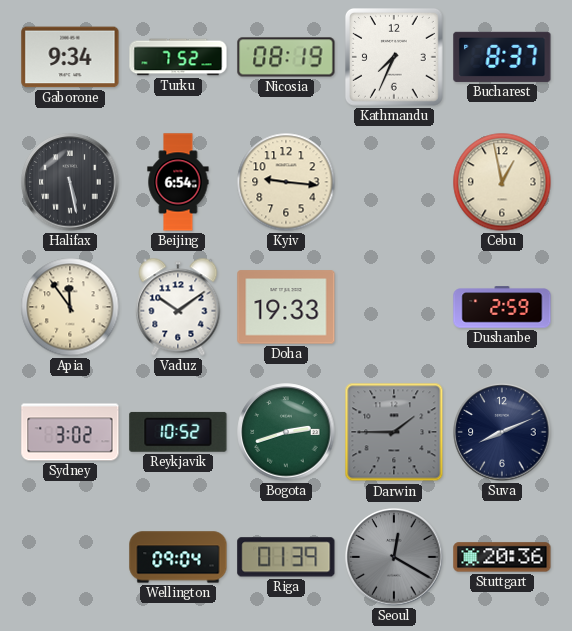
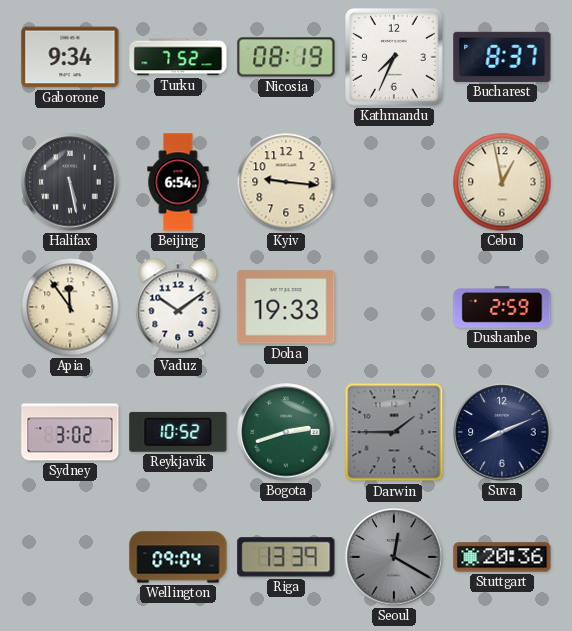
Riga: 01:39 -> 13:39
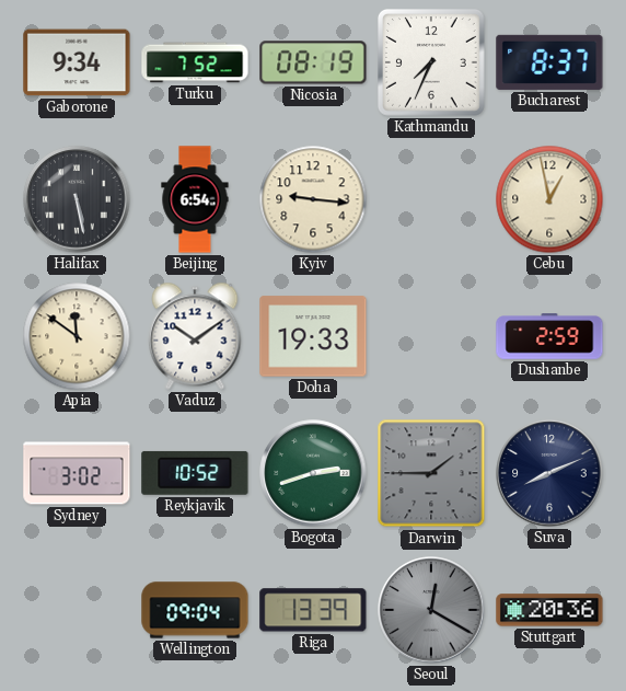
Apia: 11:54 -> 11:51
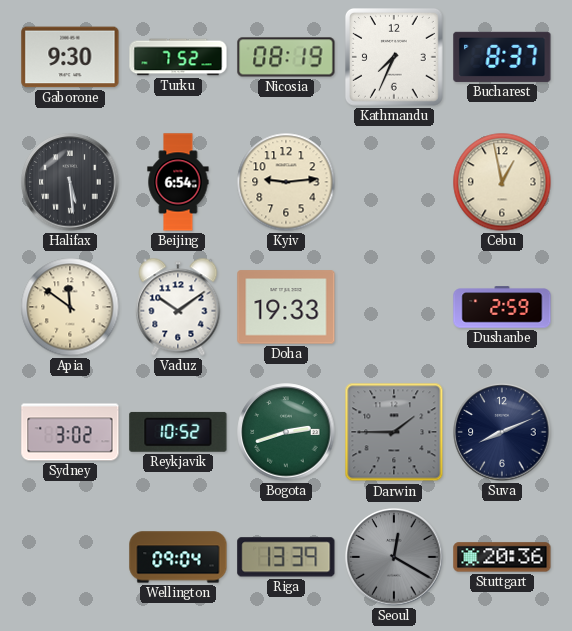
Gaborone: 9:34 -> 9:30
Halifax: 5:28 -> 5:29
Kyiv: 9:16 -> 9:14
